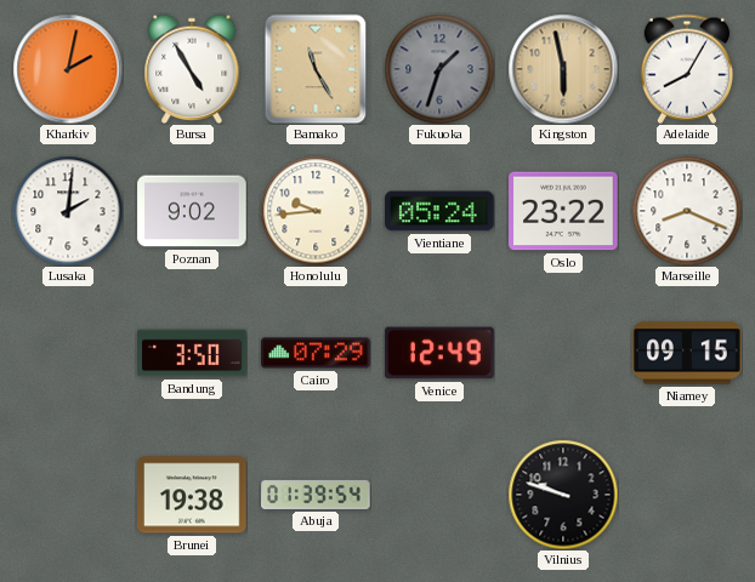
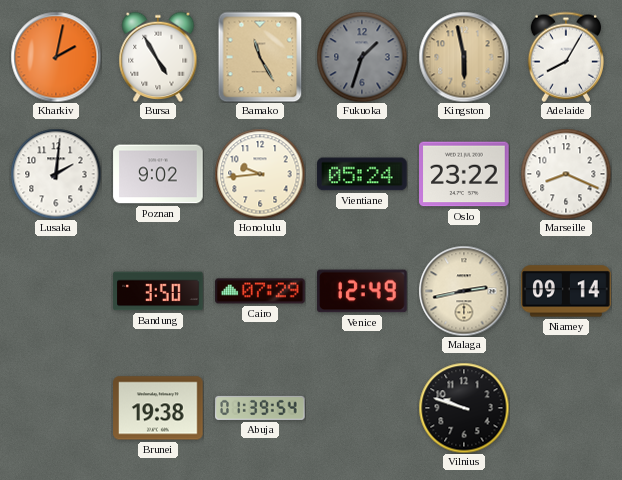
Malaga: none -> 2:43
Niamey: 09:15 -> 09:14
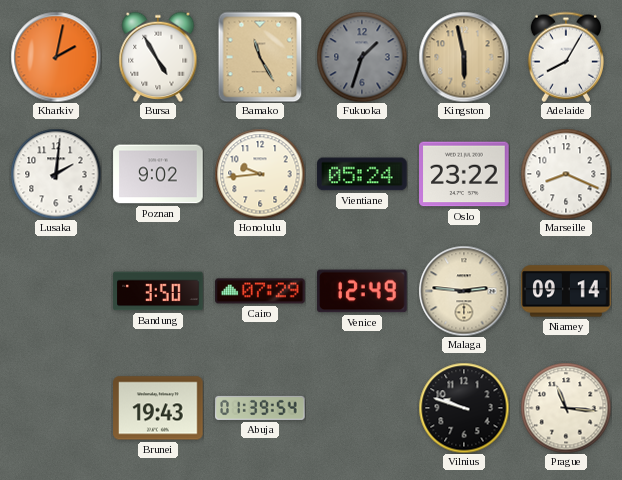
Malaga: 2:43 -> 2:46
Brunei: 19:38 -> 19:43
Prague: none -> 11:16
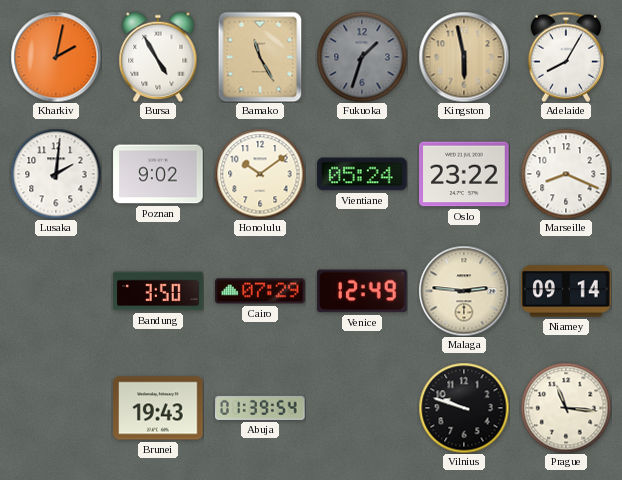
Honolulu: 9:44 -> 10:09
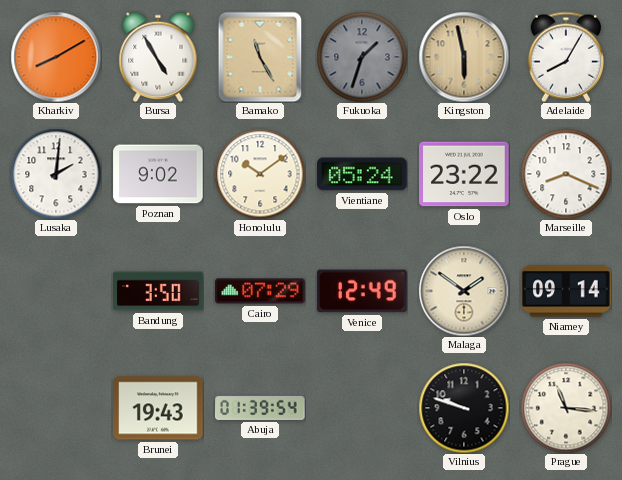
Kharkiv: 2:02 -> 8:10
Malaga: 2:46 -> 1:51
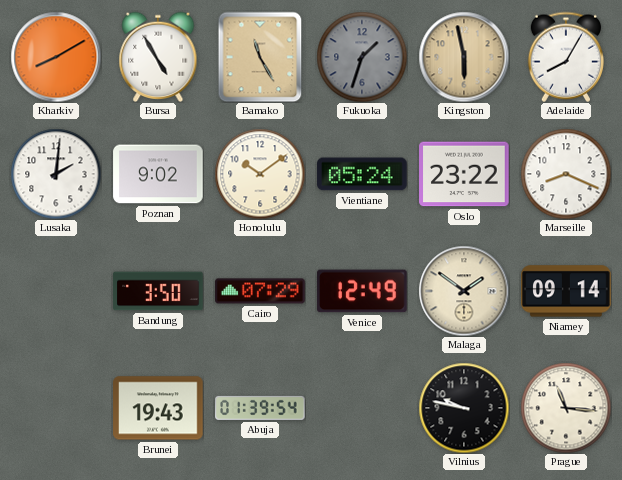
Vilnius: 9:48 -> 9:47
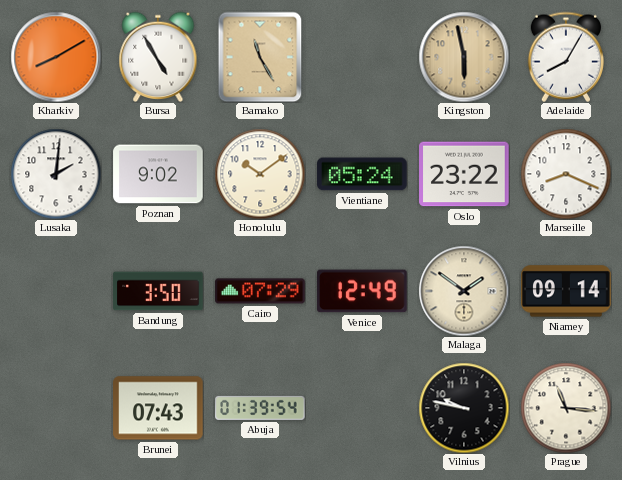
Fukuoka: 1:33 -> none
Brunei: 19:43 -> 07:43
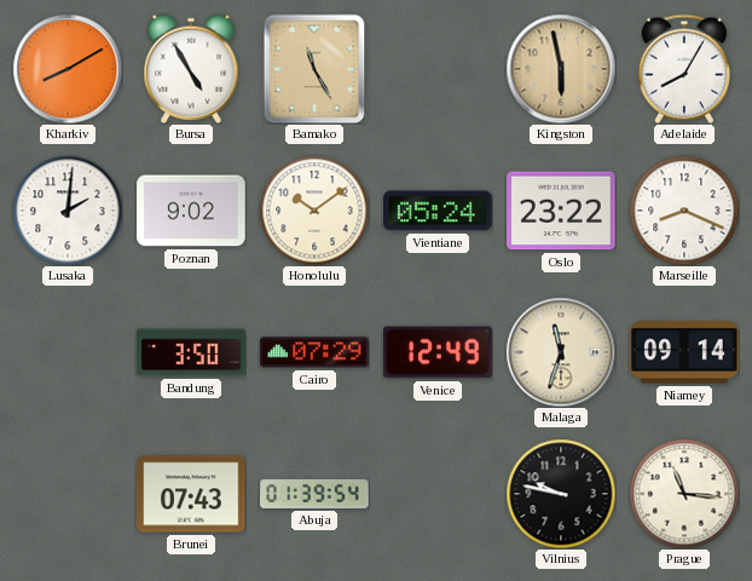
Malaga: 1:51 -> 11:33
